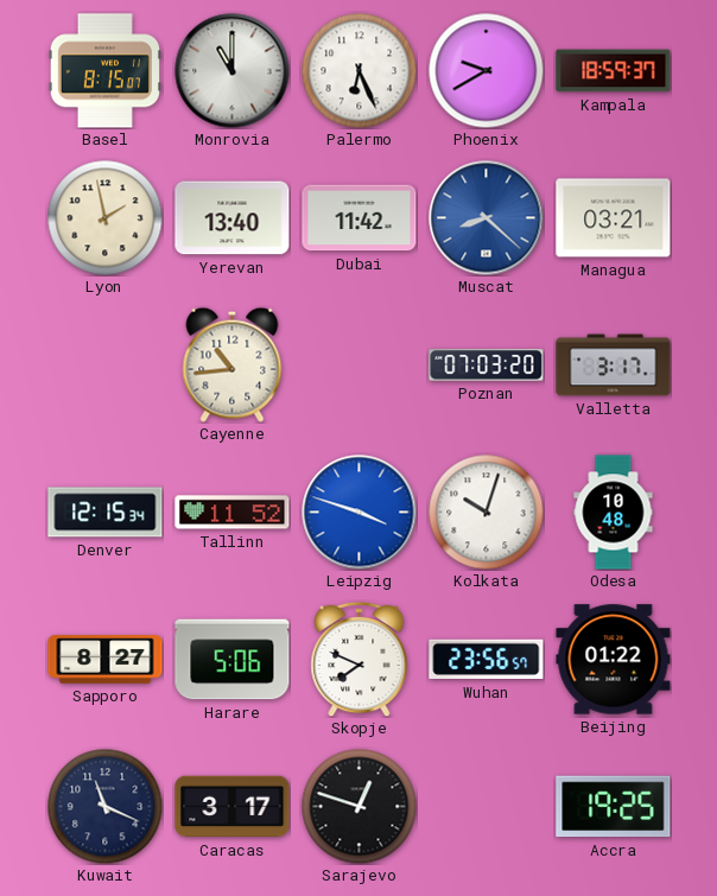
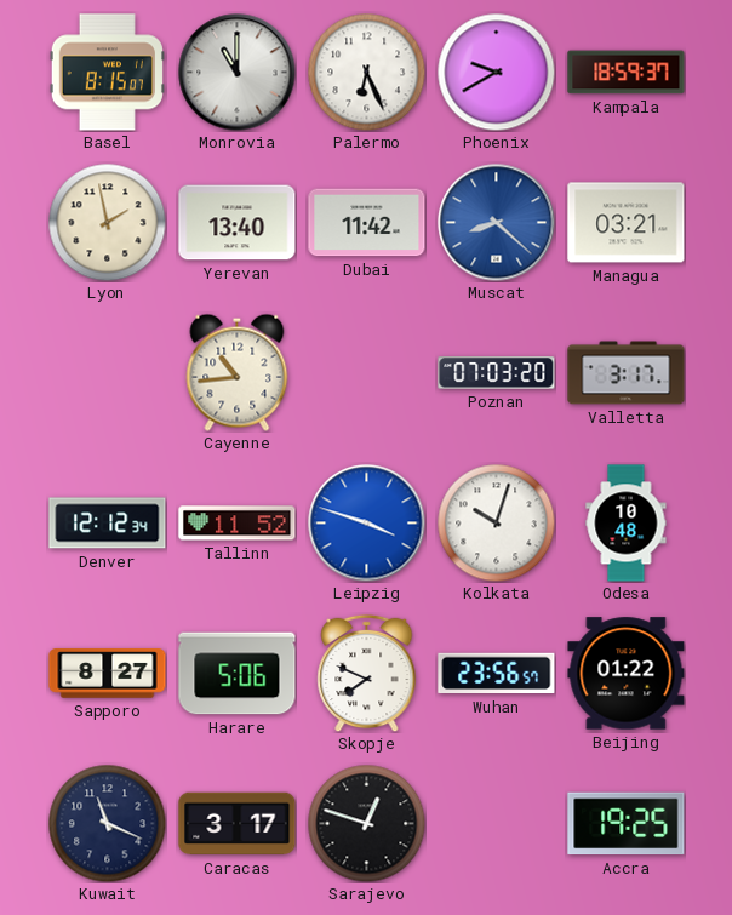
Denver: 12:15 -> 12:12
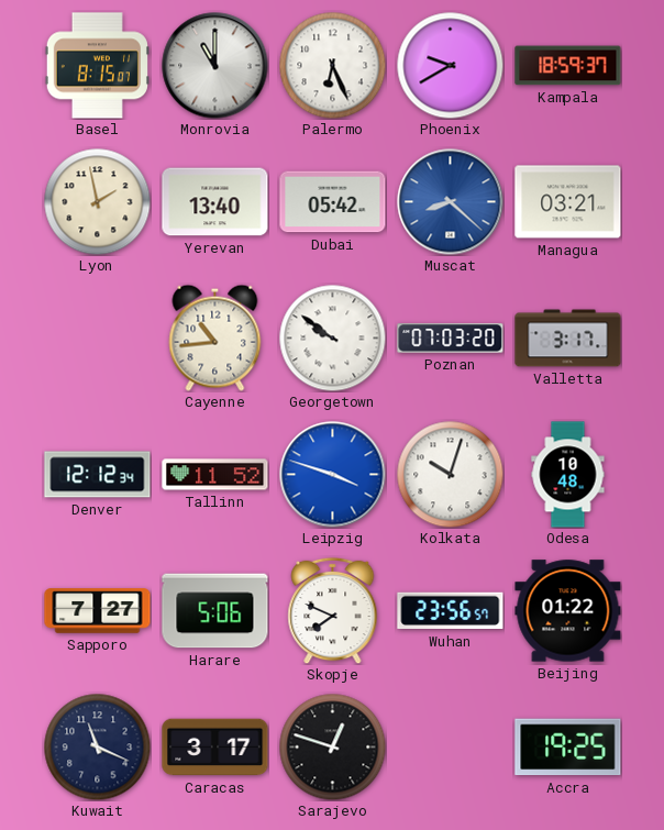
Dubai: 11:42 -> 05:42
Georgetown: none -> 9:51
Sapporo: 8:27 -> 7:27
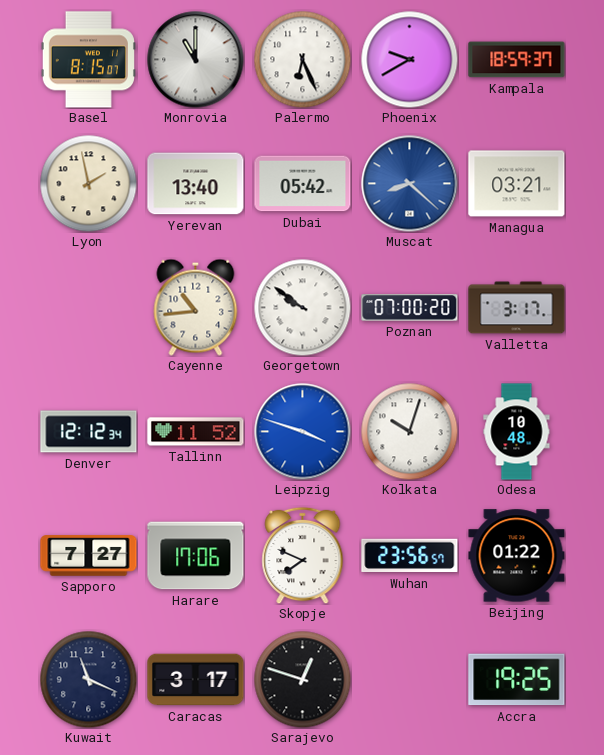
Poznan: 07:03 -> 07:00
Harare: 5:06 -> 17:06
